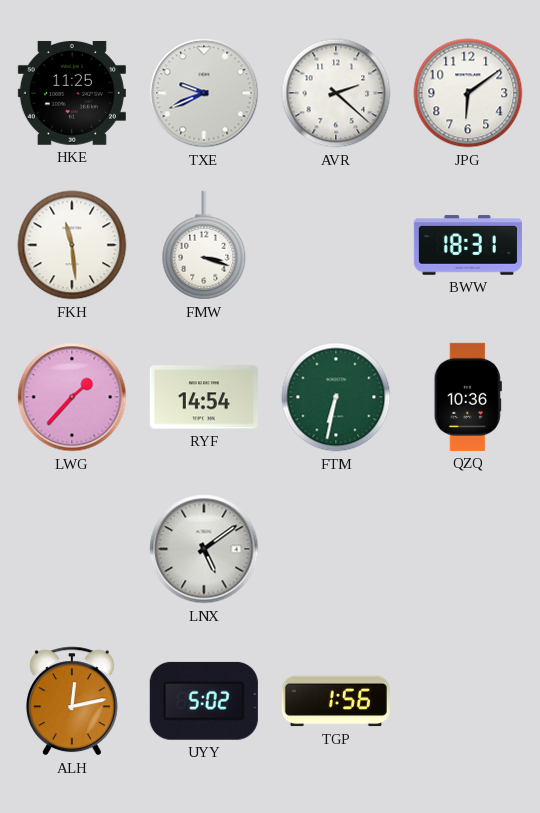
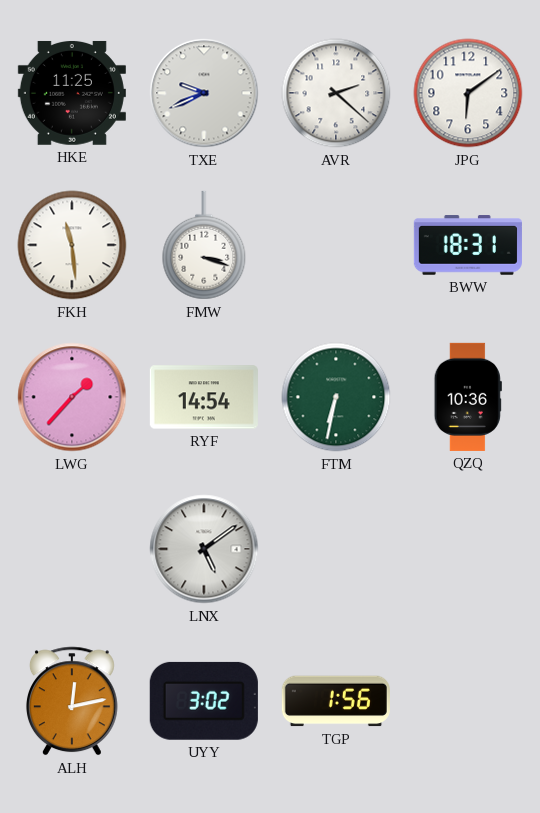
UYY: 5:02 -> 3:02
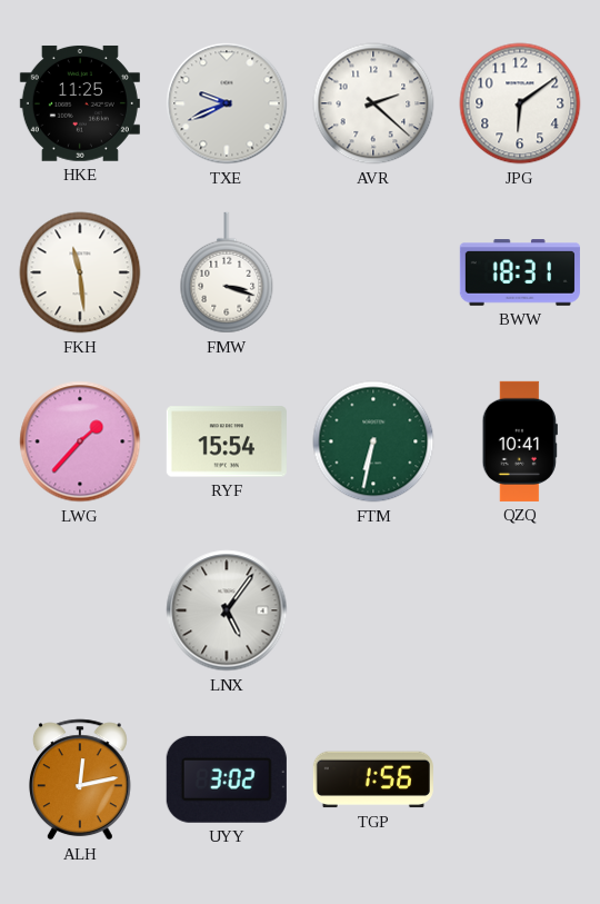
RYF: 14:54 -> 15:54
QZQ: 10:36 -> 10:41
LNX: 5:09 -> 5:06
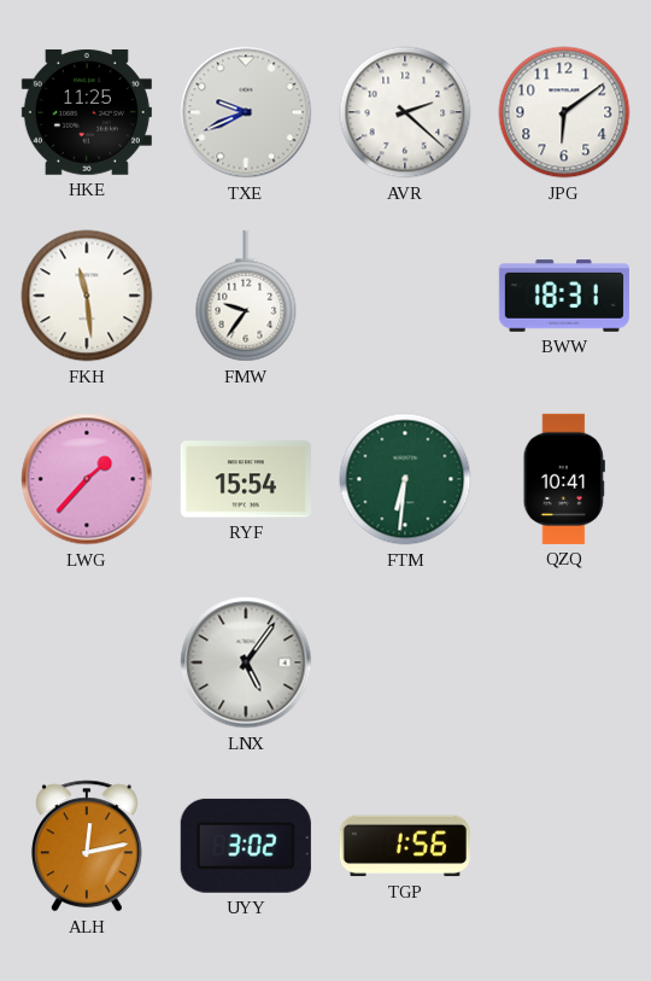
FMW: 3:18 -> 9:36
FTM: 6:32 -> 6:31
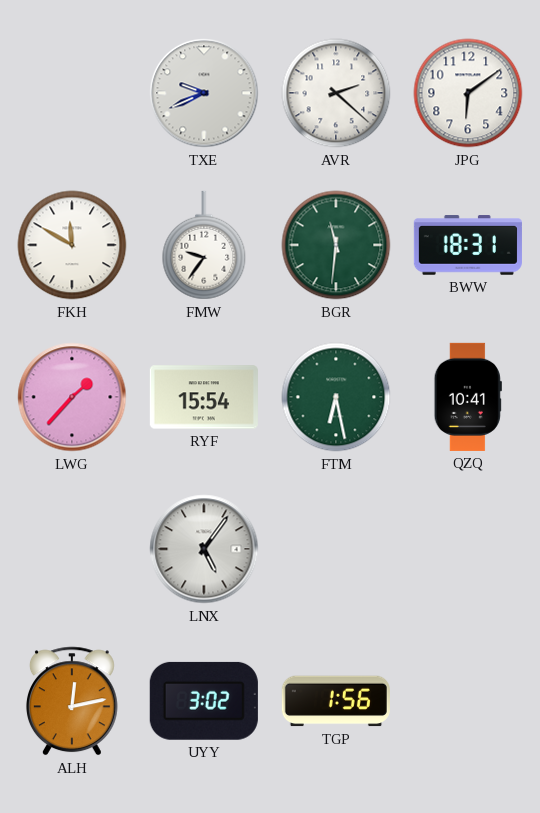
HKE: 11:25 -> none
FKH: 11:29 -> 11:50
BGR: none -> 11:31
FTM: 6:31 -> 6:28
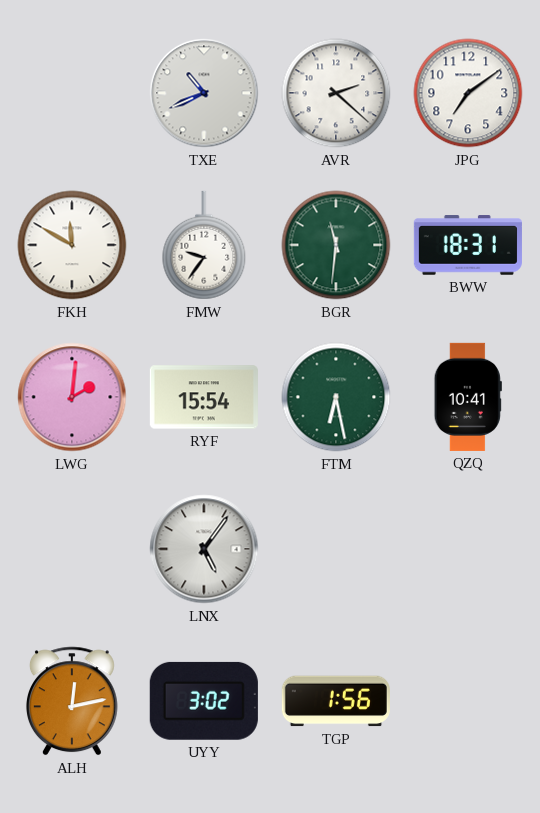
TXE: 9:41 -> 10:41
JPG: 6:09 -> 7:09
LWG: 1:37 -> 2:01
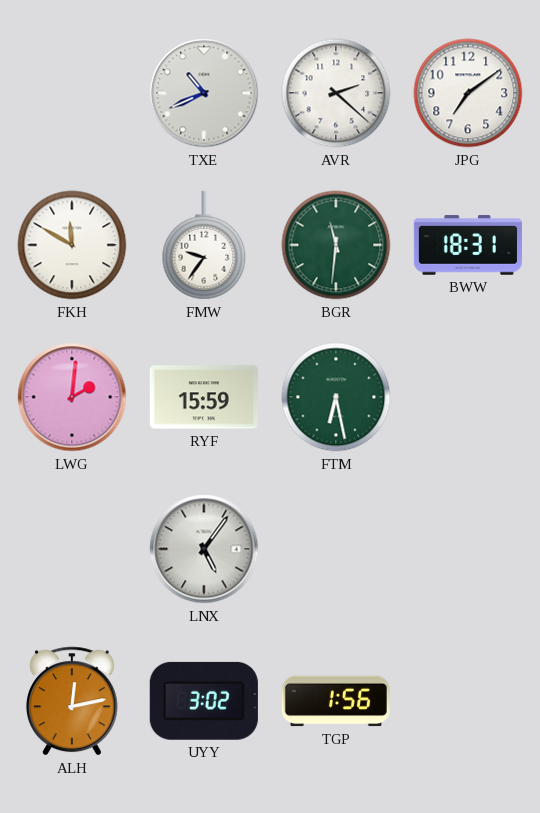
RYF: 15:54 -> 15:59
QZQ: 10:41 -> none
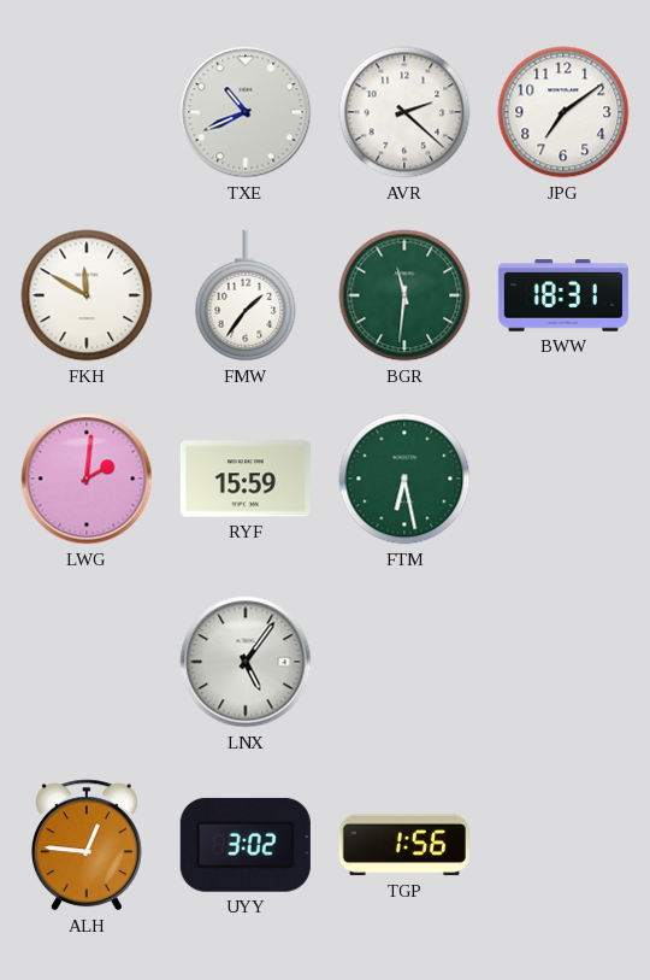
FMW: 9:36 -> 1:36
ALH: 12:13 -> 12:46
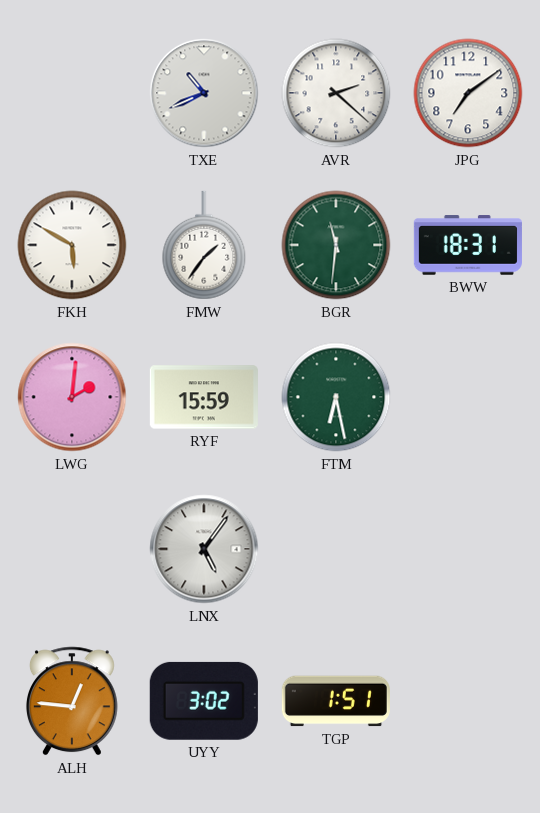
FKH: 11:50 -> 5:50
TGP: 1:56 -> 1:51
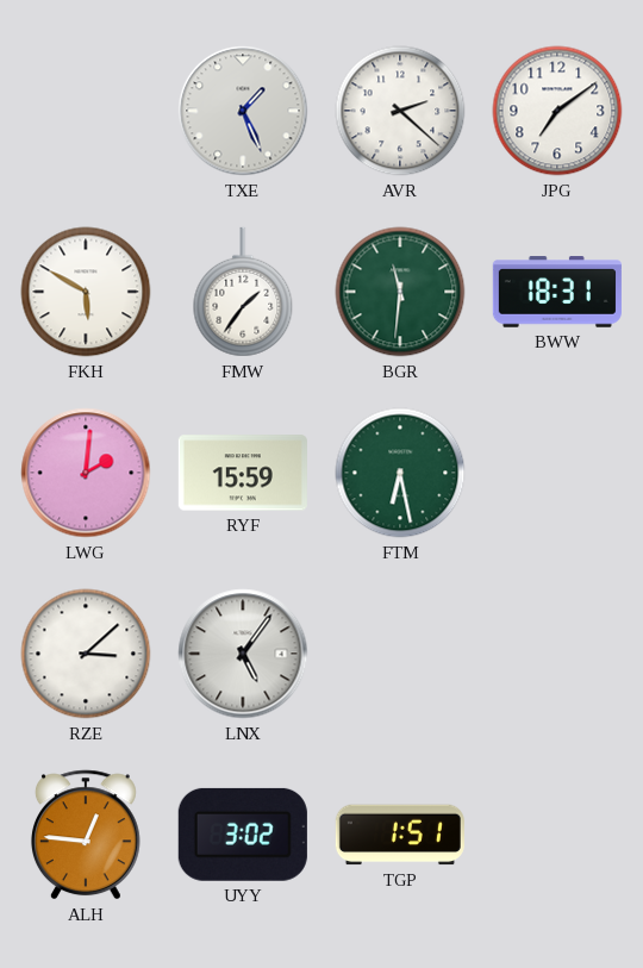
TXE: 10:41 -> 1:26
RZE: none -> 3:08
